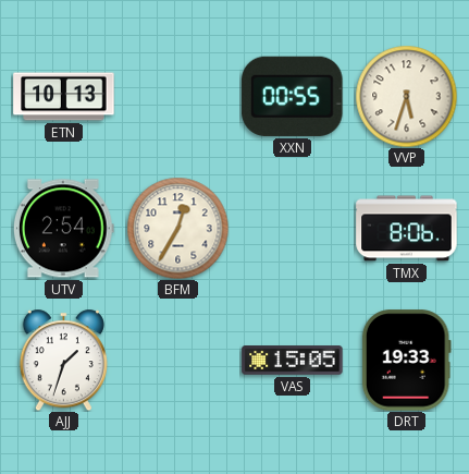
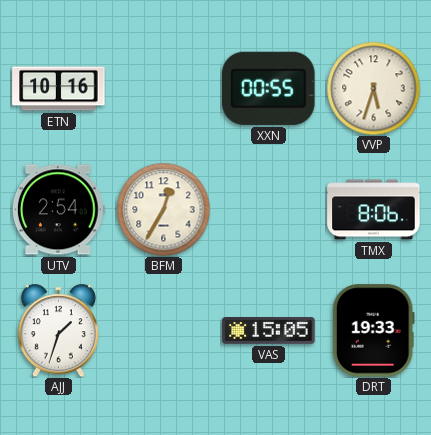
ETN: 10:13 -> 10:16
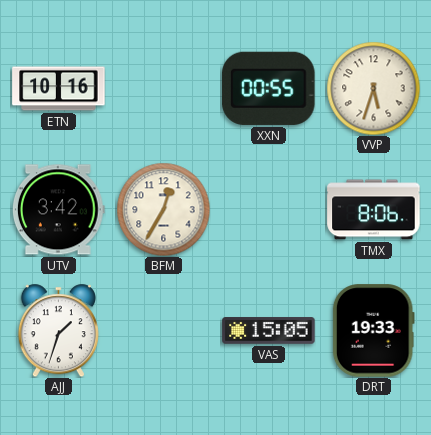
UTV: 2:54 -> 3:42
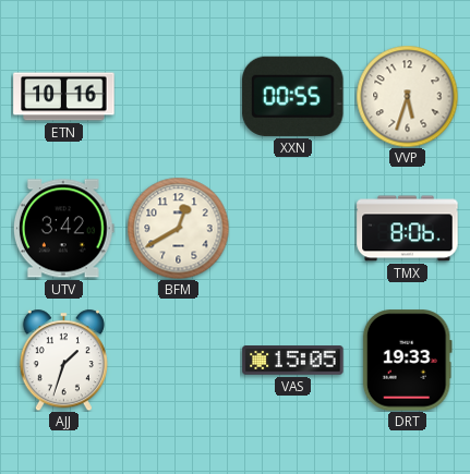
BFM: 12:35 -> 12:40
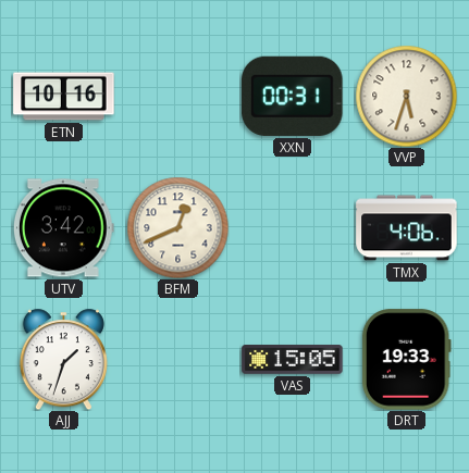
XXN: 00:55 -> 00:31
BFM: 12:40 -> 12:41
TMX: 8:06 -> 4:06
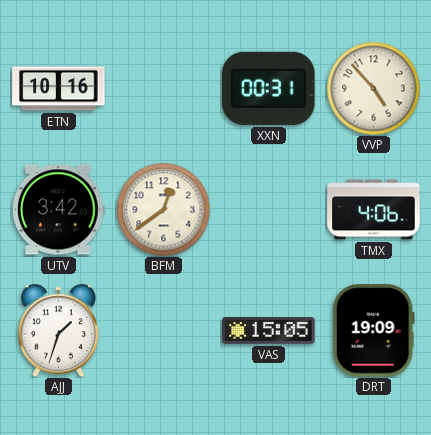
VVP: 5:33 -> 4:53
BFM: 12:41 -> 12:39
DRT: 19:33 -> 19:09
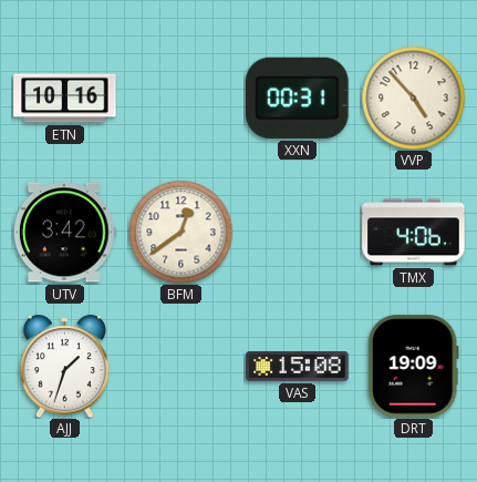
VAS: 15:05 -> 15:08
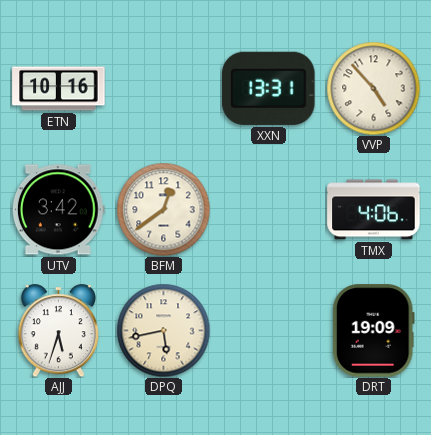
XXN: 00:31 -> 13:31
AJJ: 1:33 -> 5:33
DPQ: none -> 5:43
VAS: 15:08 -> none
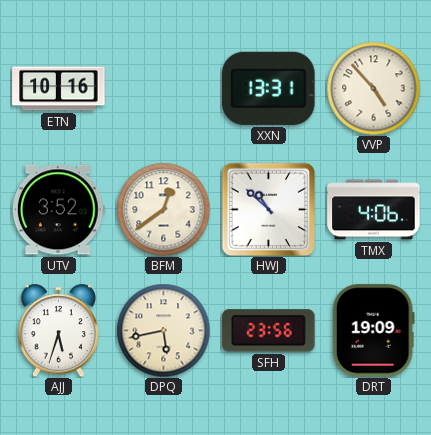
UTV: 3:42 -> 3:52
HWJ: none -> 10:52
SFH: none -> 23:56
